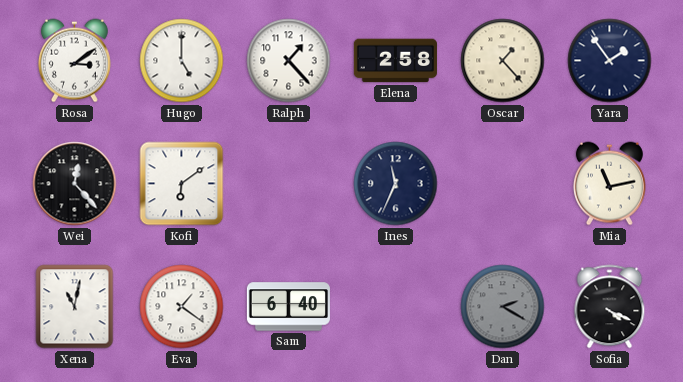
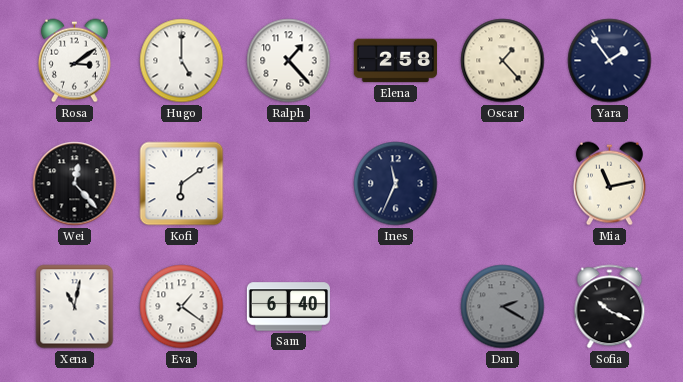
Sofia: 4:19 -> 10:19
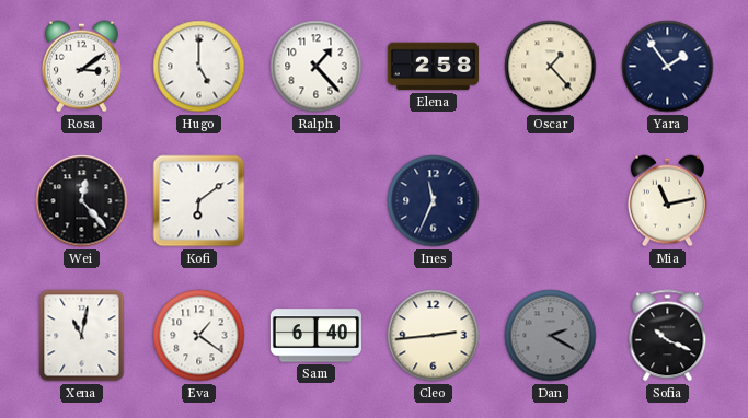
Cleo: none -> 2:44
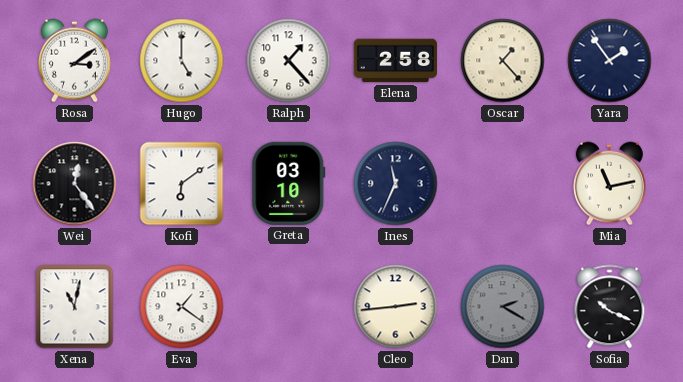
Wei: 12:23 -> 12:24
Greta: none -> 03:10
Sam: 6:40 -> none
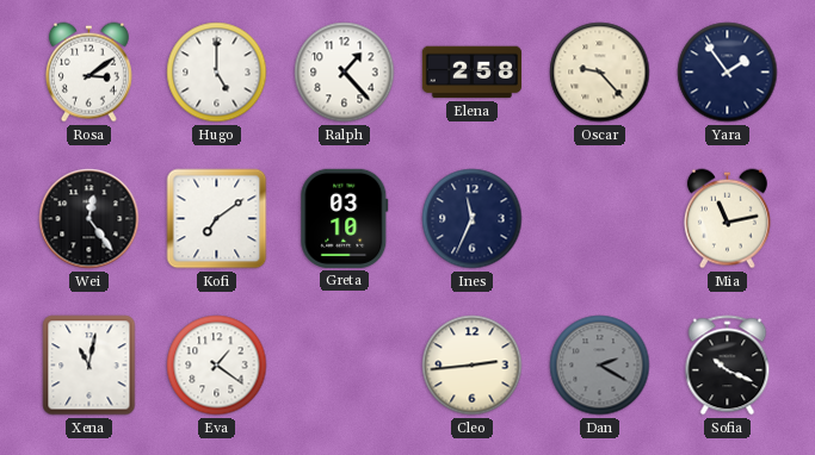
Oscar: 1:23 -> 9:23
Kofi: 6:09 -> 7:09
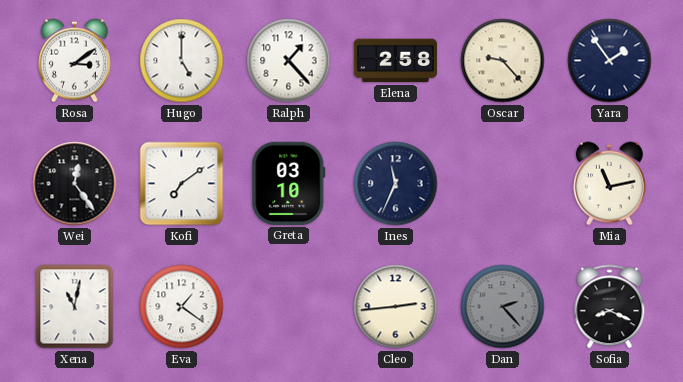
Dan: 2:20 -> 2:23
Sofia: 10:19 -> 8:19
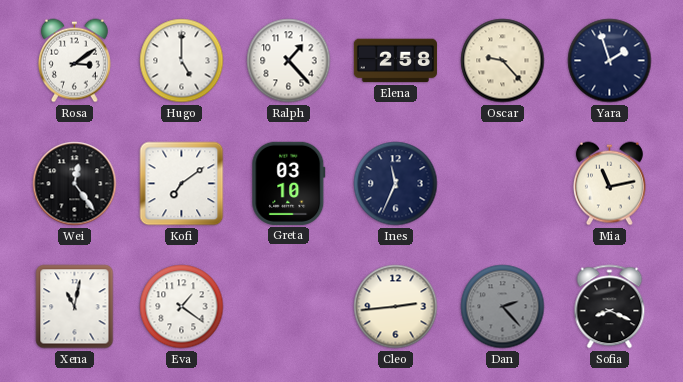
Yara: 1:54 -> 1:57
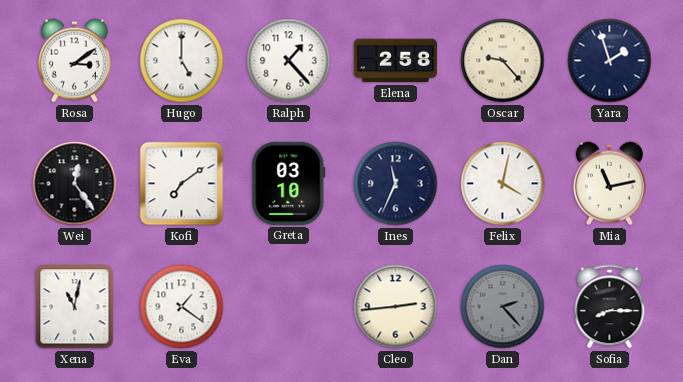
Felix: none -> 4:02
Sofia: 8:19 -> 8:15
